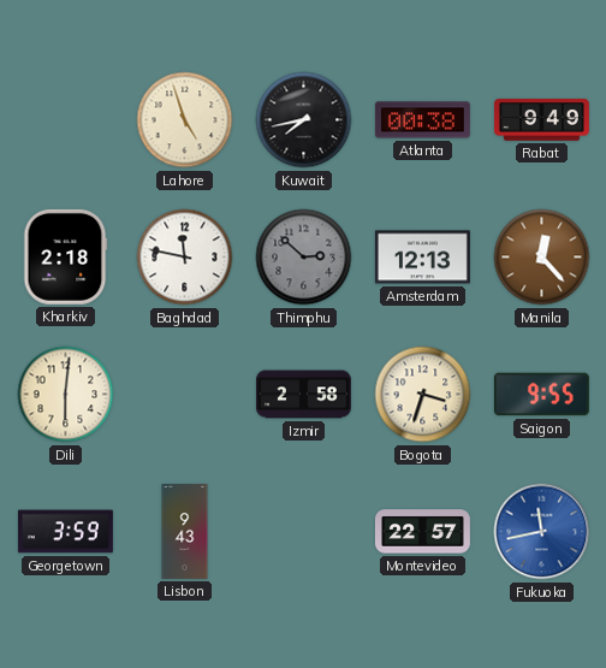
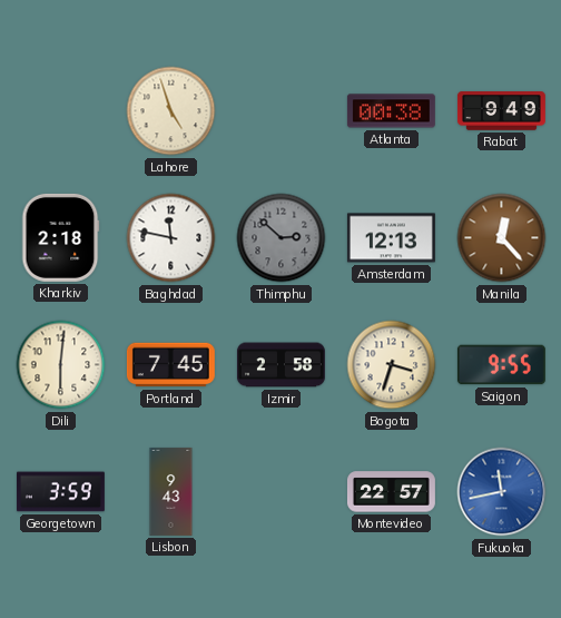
Kuwait: 7:43 -> none
Portland: none -> 7:45
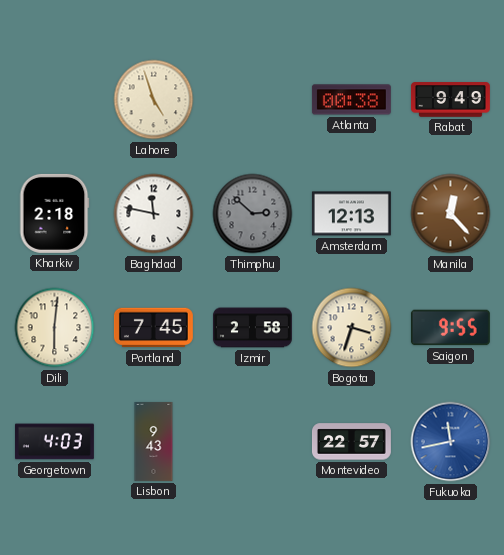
Georgetown: 3:59 -> 4:03
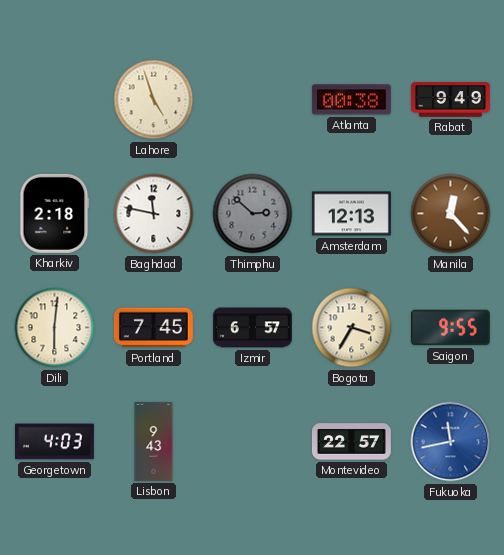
Izmir: 2:58 -> 6:57
Bogota: 3:33 -> 3:35
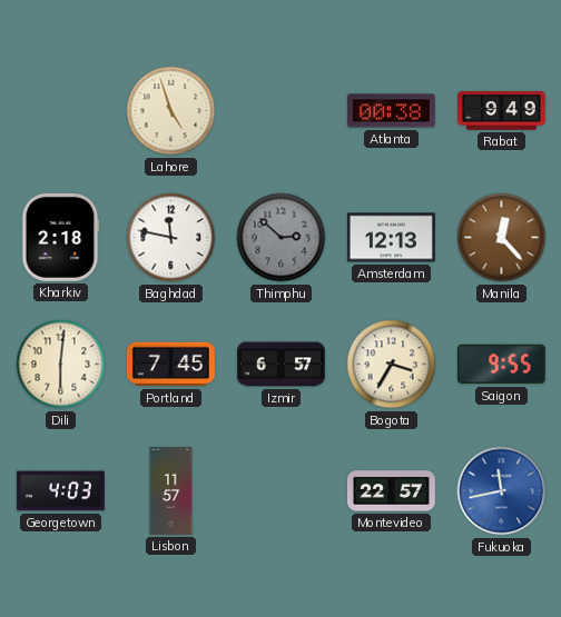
Lisbon: 9:43 -> 11:57
